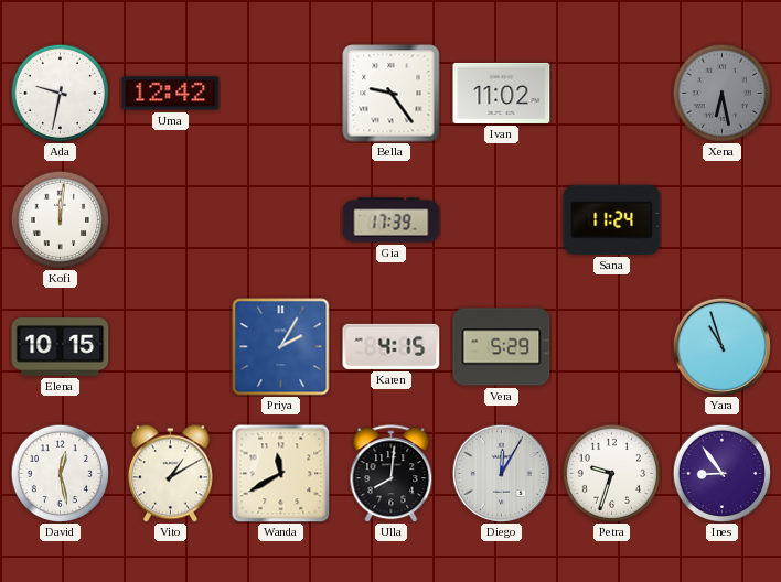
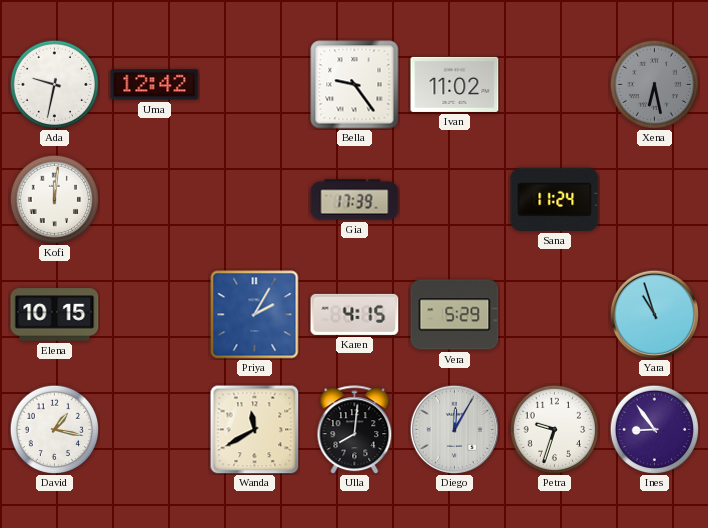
David: 12:28 -> 1:17
Vito: 1:10 -> none
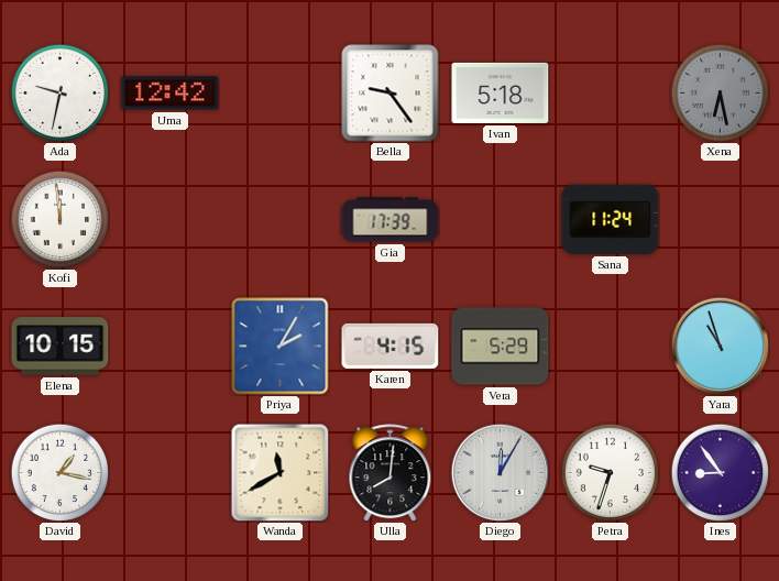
Ivan: 11:02 -> 5:18
Kofi: 12:01 -> 11:59
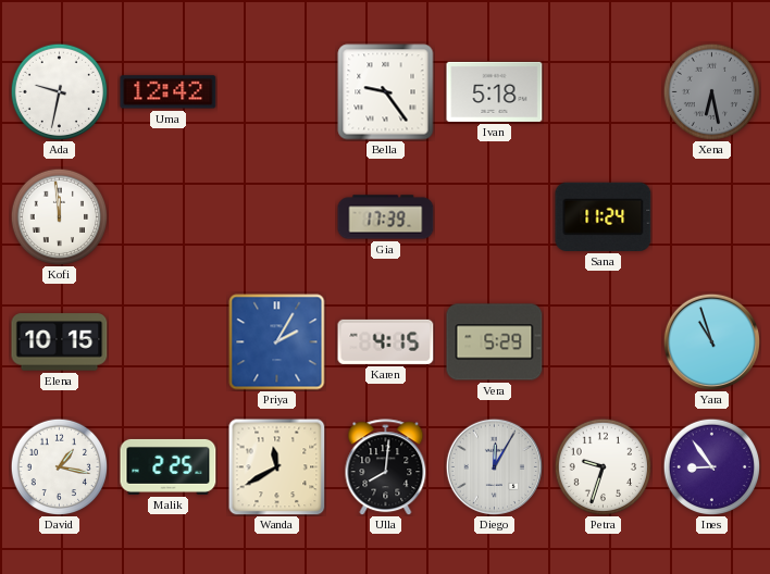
Malik: none -> 2:25
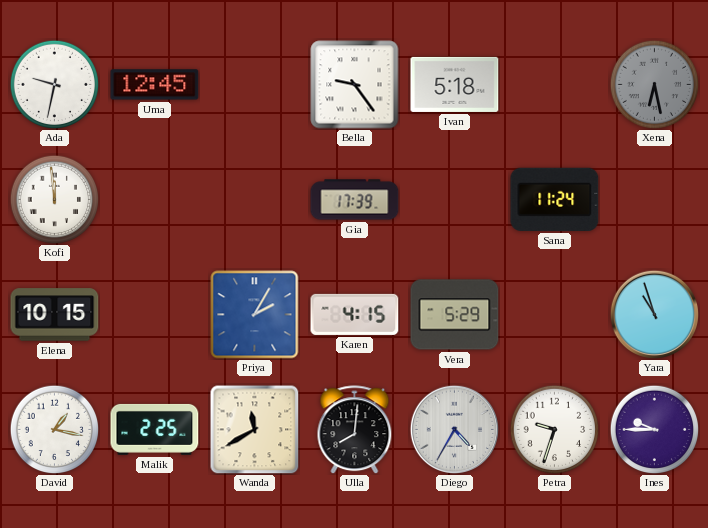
Uma: 12:42 -> 12:45
Diego: 12:05 -> 4:35
Ines: 8:54 -> 9:45
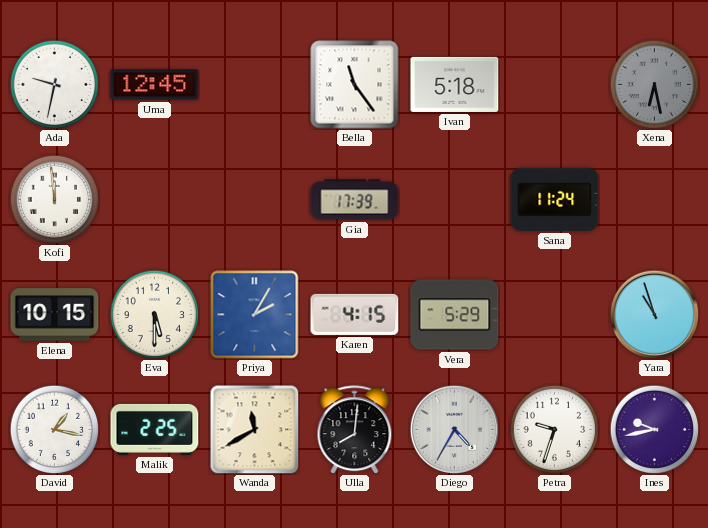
Bella: 9:24 -> 11:24
Eva: none -> 5:30
Ines: 9:45 -> 9:43
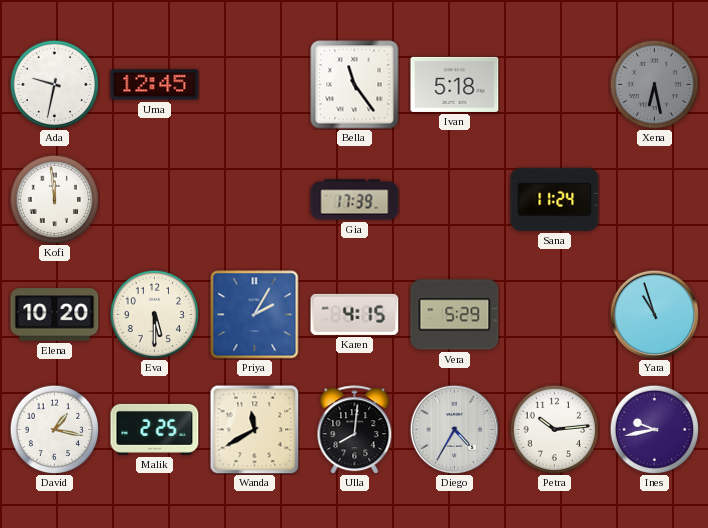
Elena: 10:15 -> 10:20
Petra: 9:33 -> 10:14
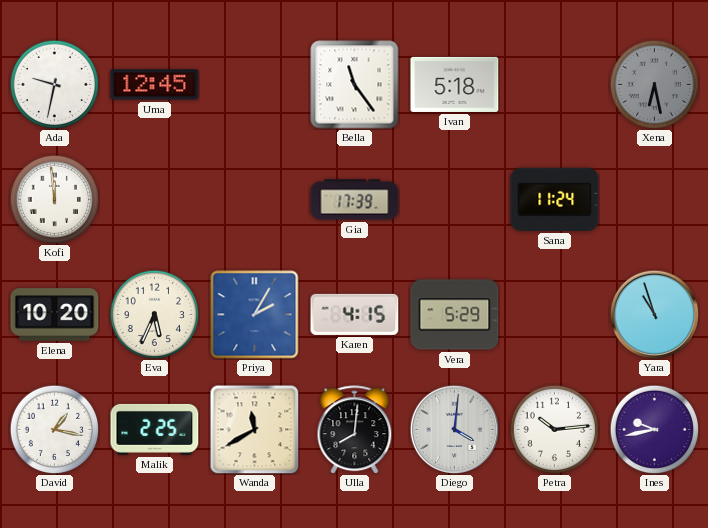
Eva: 5:30 -> 5:34
Diego: 4:35 -> 4:01
